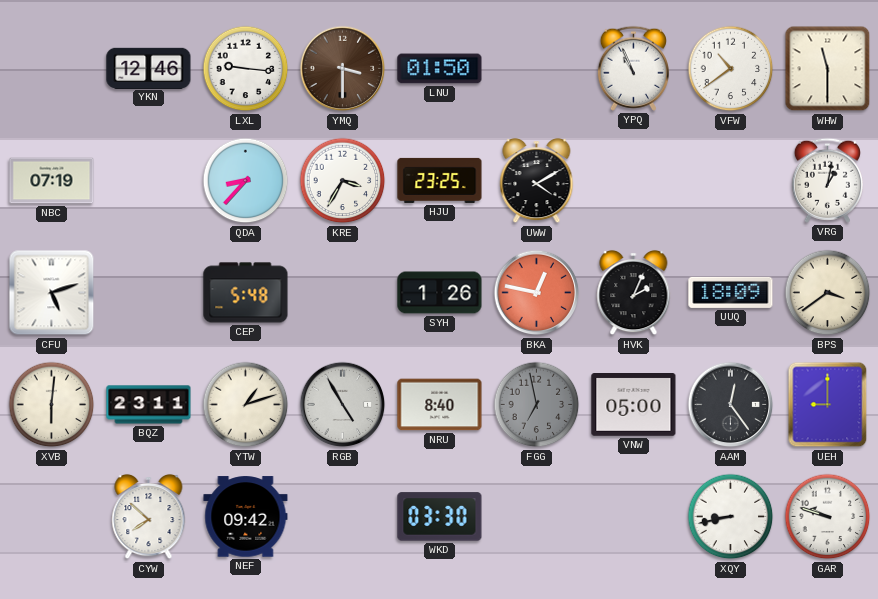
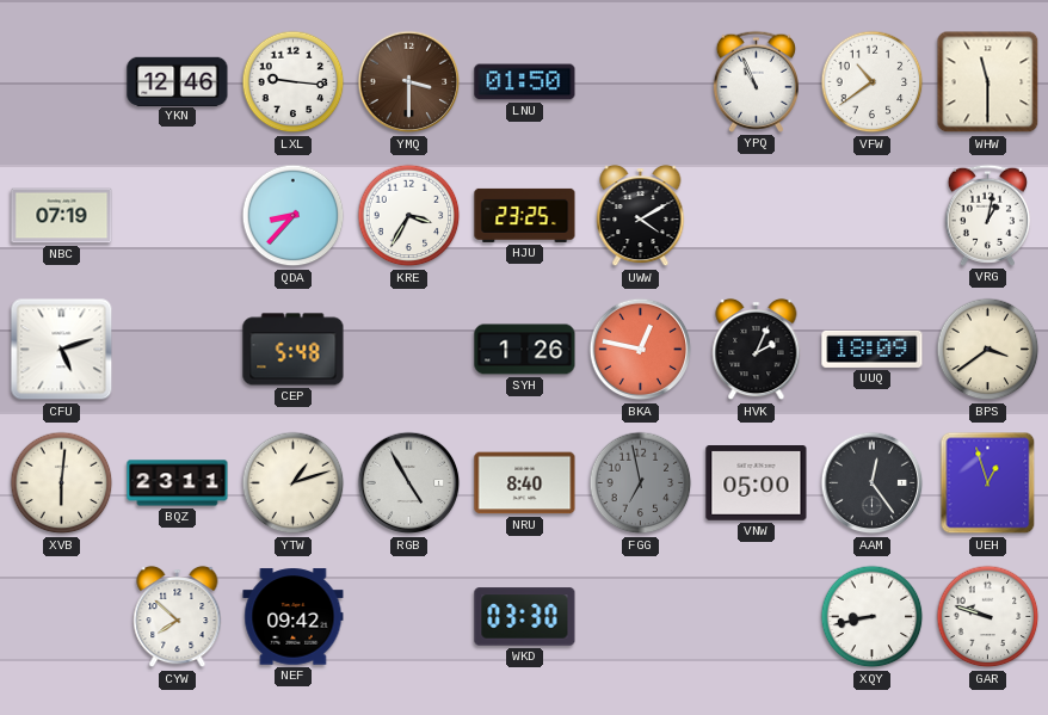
UEH: 9:00 -> 12:57
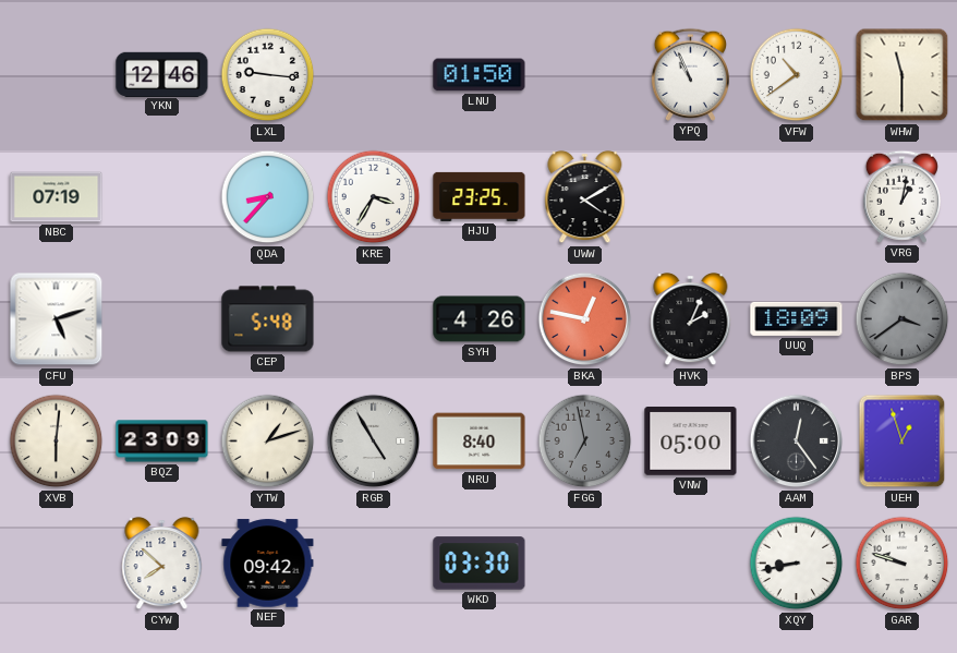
YMQ: 3:30 -> none
SYH: 1:26 -> 4:26
BPS dial: cream -> grey
BQZ: 23:11 -> 23:09
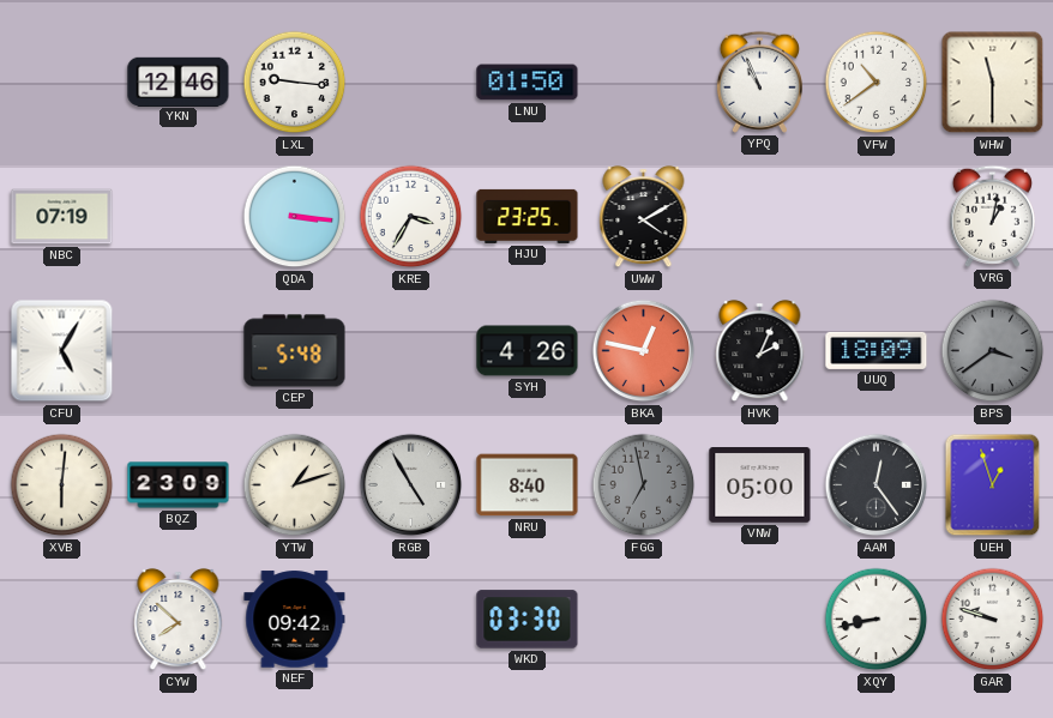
QDA: 8:37 -> 3:16
CFU: 5:12 -> 5:05
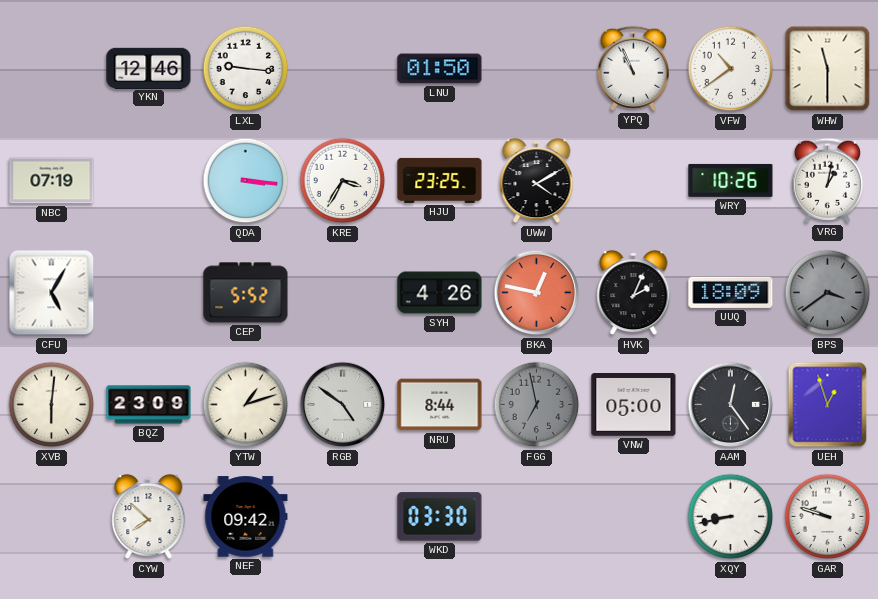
WRY: none -> 10:26
CEP: 5:48 -> 5:52
RGB: 4:55 -> 4:51
NRU: 8:40 -> 8:44
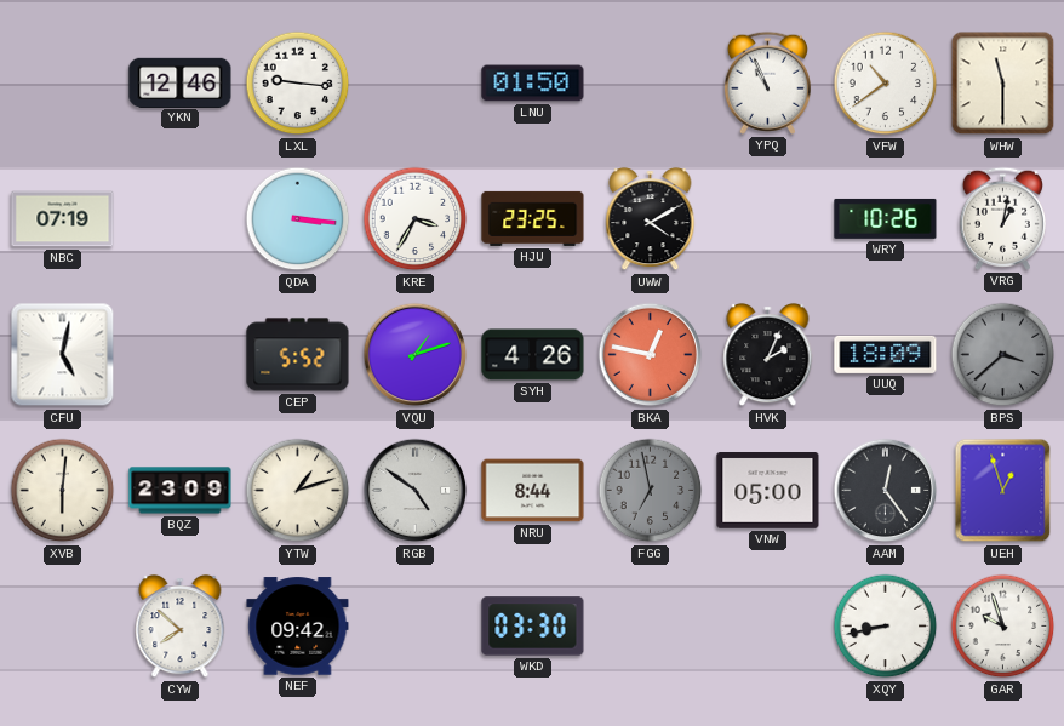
CFU: 5:05 -> 5:02
VQU: none -> 1:12
BPS: 3:39 -> 3:38
GAR: 9:48 -> 9:57
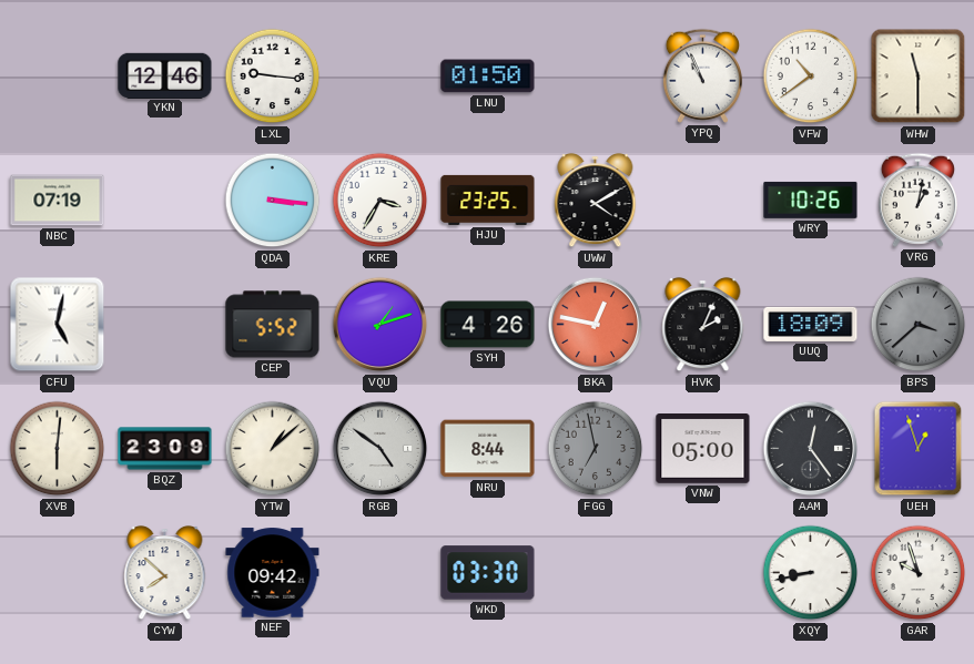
YTW: 1:12 -> 1:08
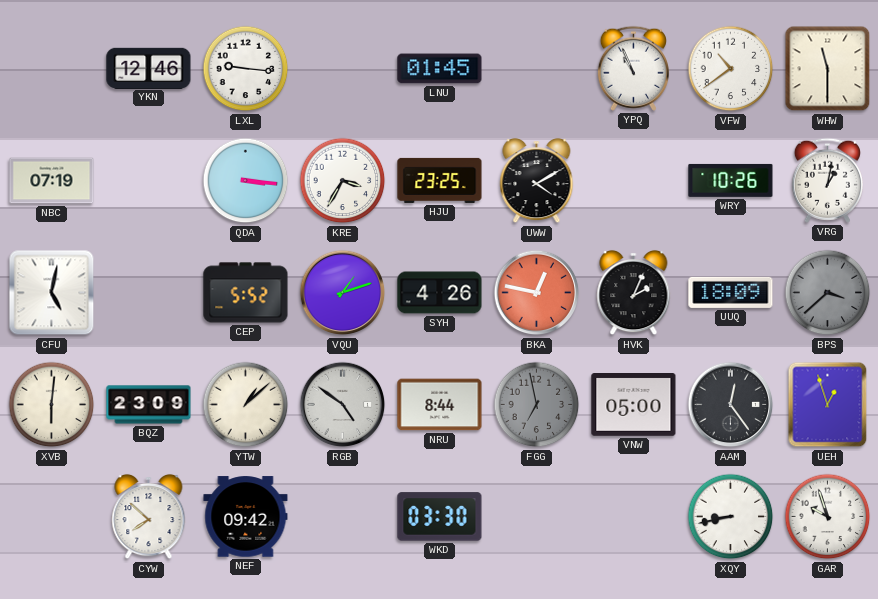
LNU: 01:50 -> 01:45
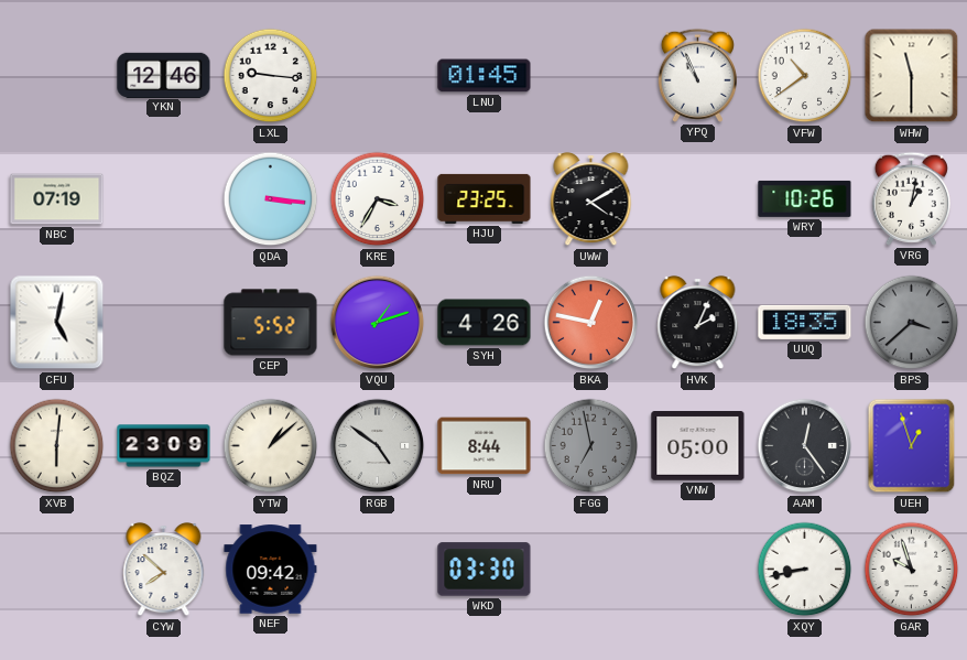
UUQ: 18:09 -> 18:35
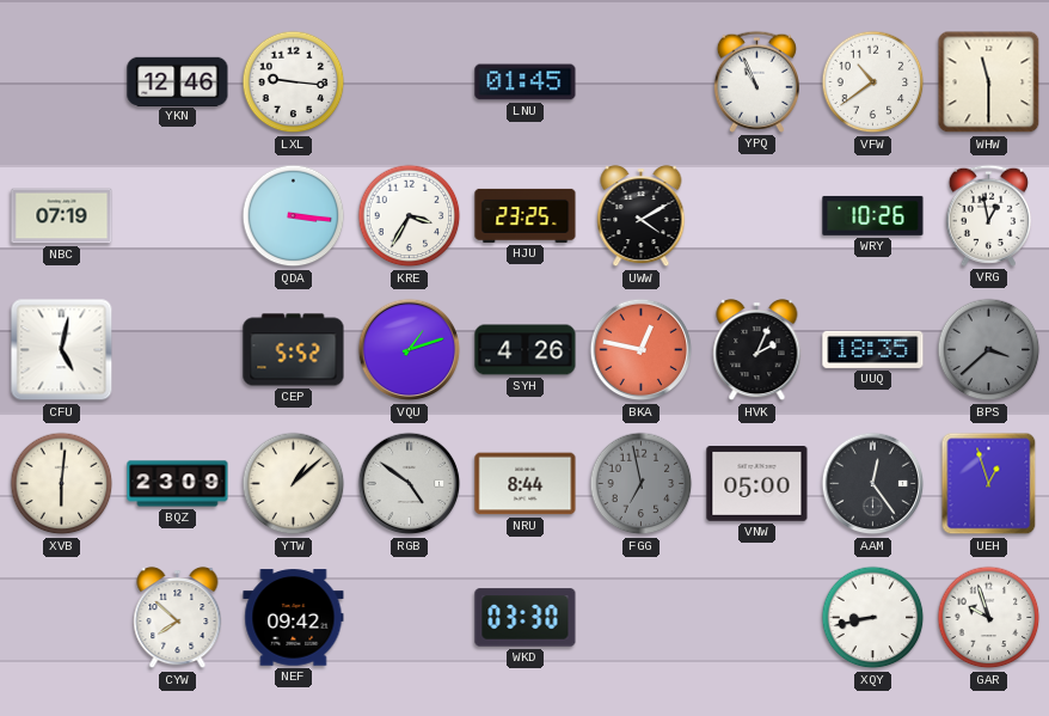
VRG: 1:02 -> 12:58
